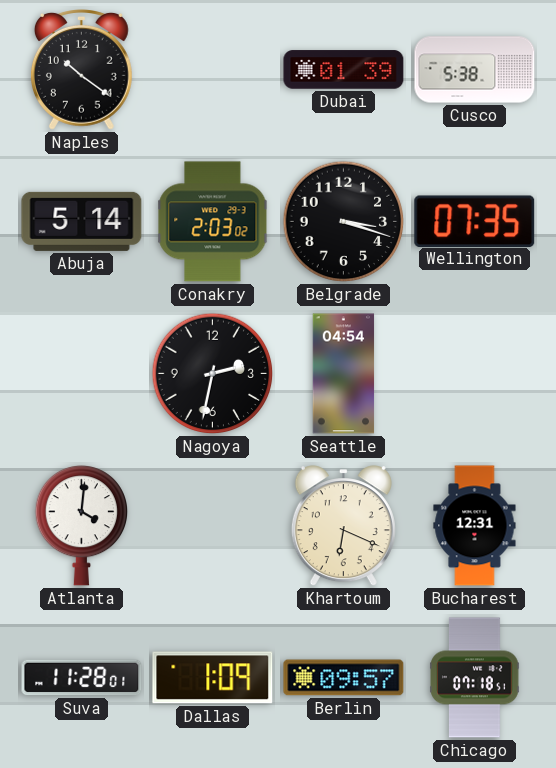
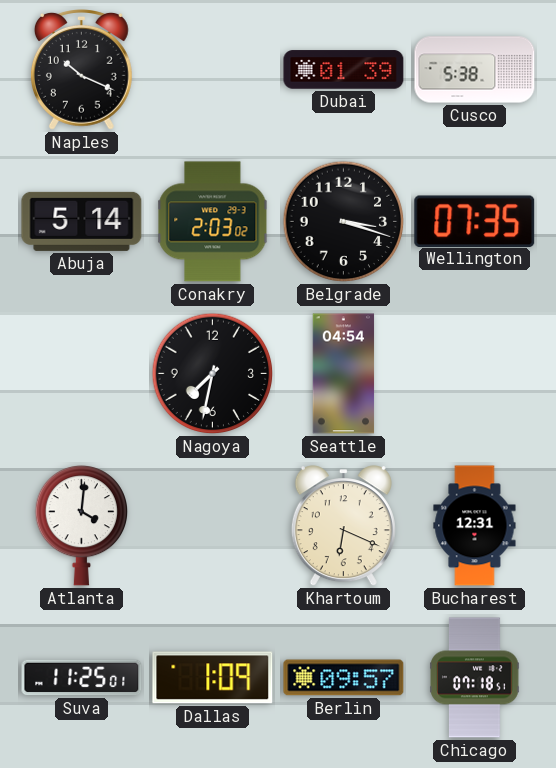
Naples: 10:21 -> 10:19
Nagoya: 2:32 -> 7:32
Suva: 11:28 -> 11:25
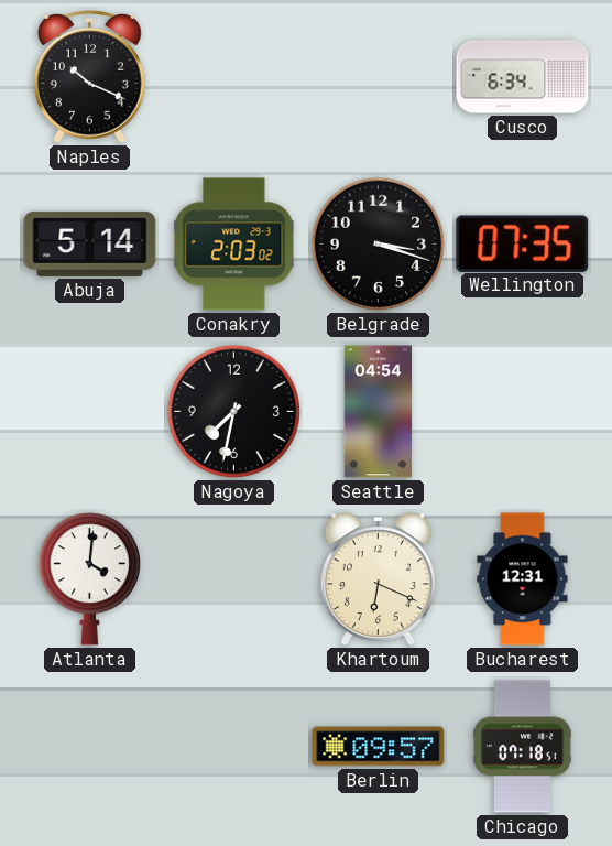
Dubai: 01:39 -> none
Cusco: 5:38 -> 6:34
Suva: 11:25 -> none
Dallas: 1:09 -> none
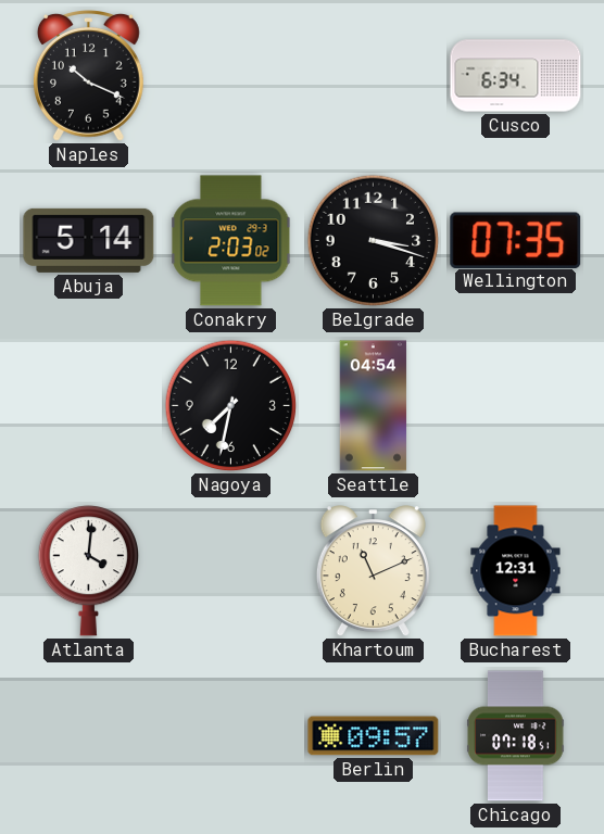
Khartoum: 6:19 -> 11:11
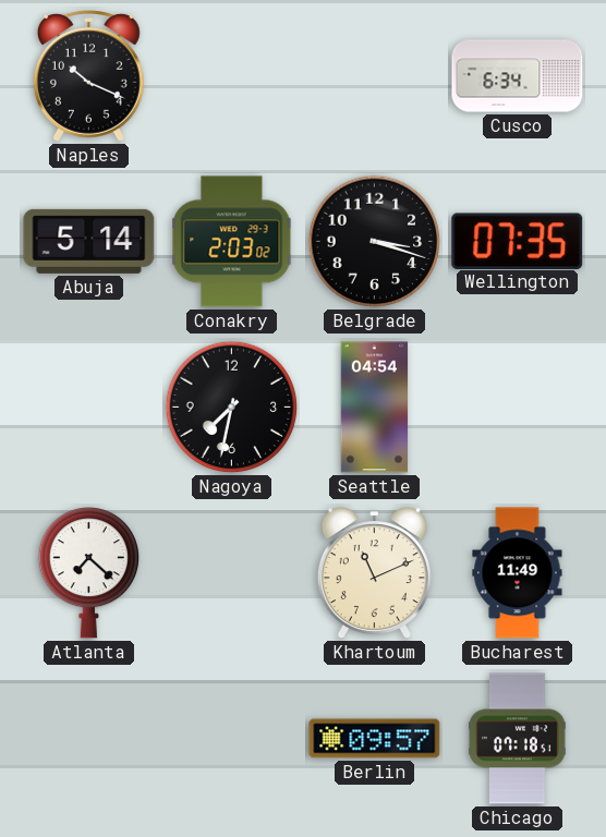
Atlanta: 4:01 -> 7:22
Bucharest: 12:31 -> 11:49
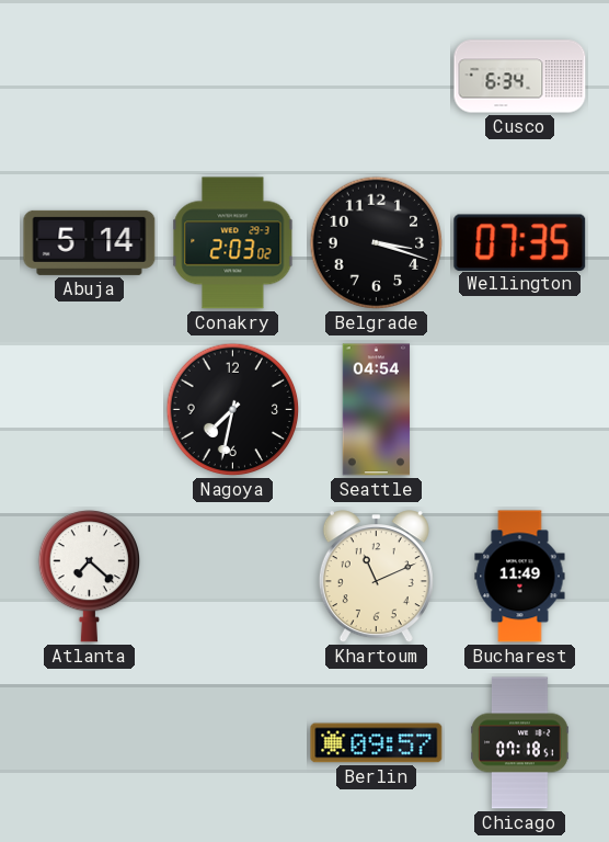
Naples: 10:19 -> none
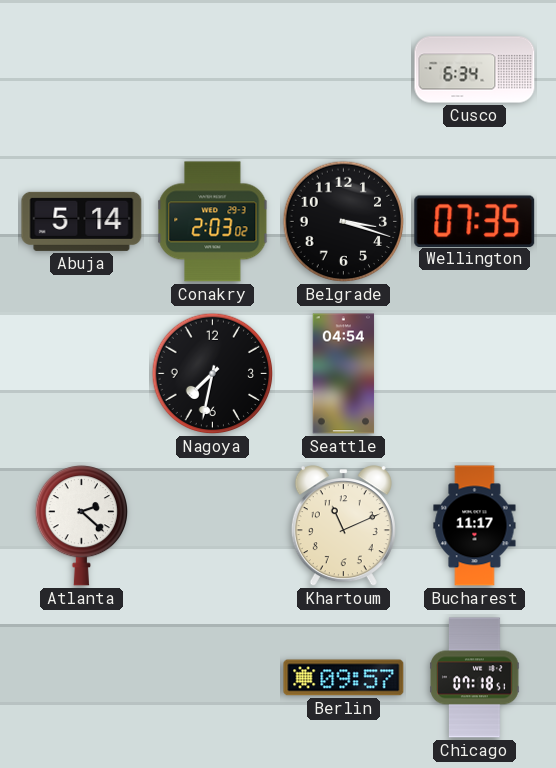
Atlanta: 7:22 -> 2:22
Bucharest: 11:49 -> 11:17
